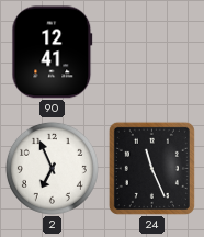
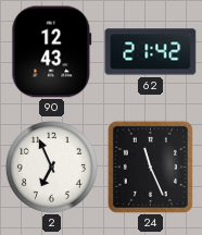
90: 12:41 -> 12:43
62: none -> 21:42
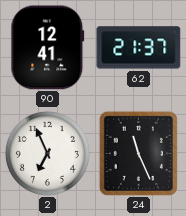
90: 12:43 -> 12:41
62: 21:42 -> 21:37
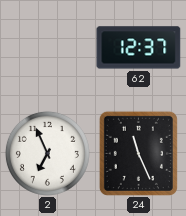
90: 12:41 -> none
62: 21:37 -> 12:37
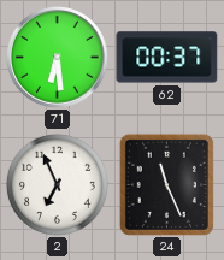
71: none -> 6:29
62: 12:37 -> 00:37
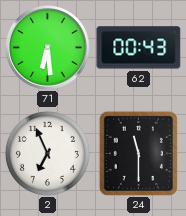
62: 00:37 -> 00:43
24: 11:26 -> 11:30
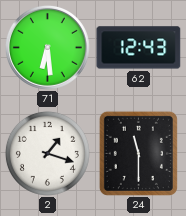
62: 00:43 -> 12:43
2: 6:56 -> 1:18
